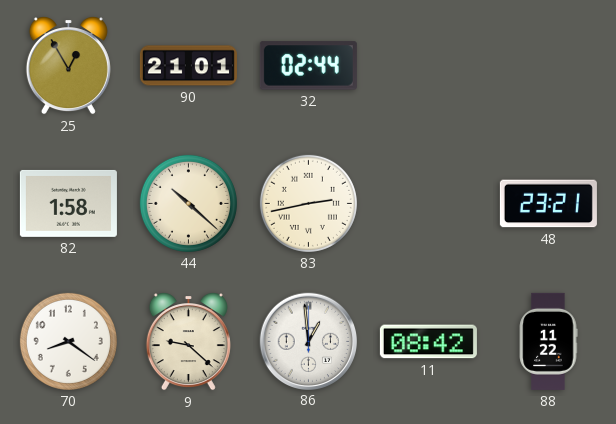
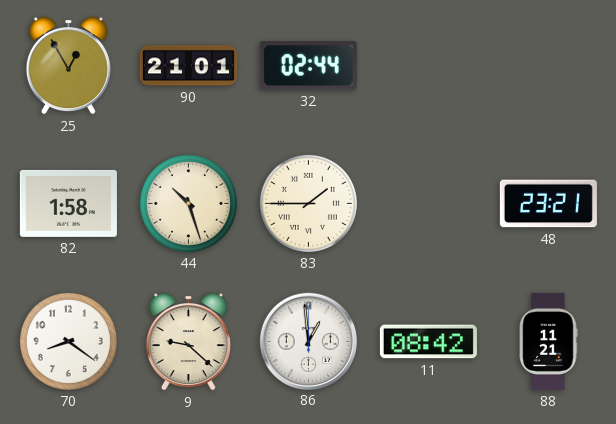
44: 10:22 -> 10:27
83: 2:43 -> 1:45
88: 11:22 -> 11:21
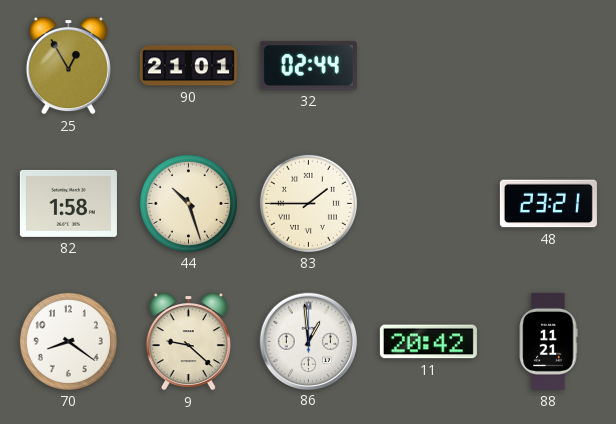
11: 08:42 -> 20:42
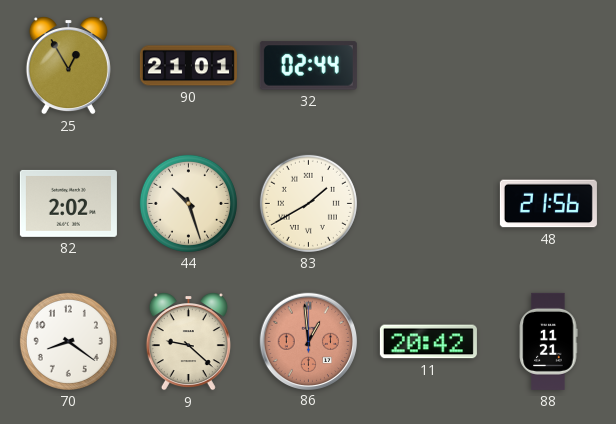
82: 1:58 -> 2:02
83: 1:45 -> 1:40
48: 23:21 -> 21:56
86 dial: white -> salmon
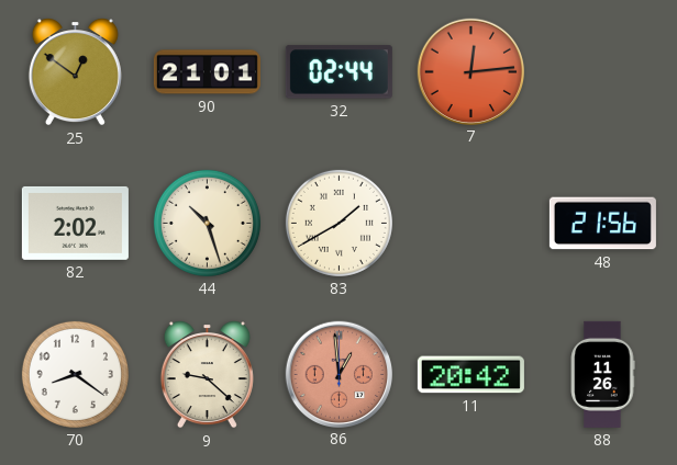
25: 12:55 -> 12:51
7: none -> 12:14
88: 11:21 -> 11:26
